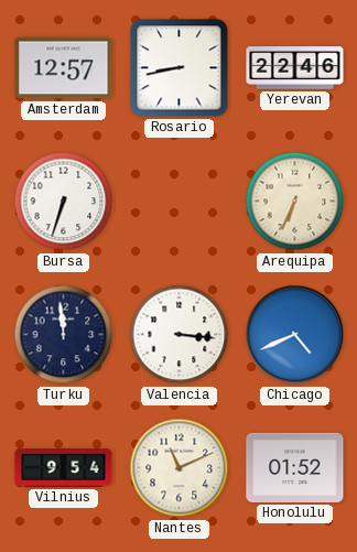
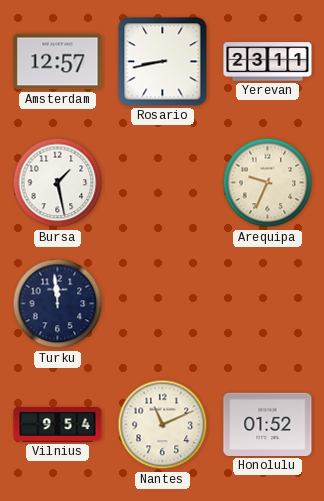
Yerevan: 22:46 -> 23:11
Bursa: 6:33 -> 1:28
Arequipa: 6:34 -> 9:34
Valencia: 3:16 -> none
Chicago: 4:41 -> none
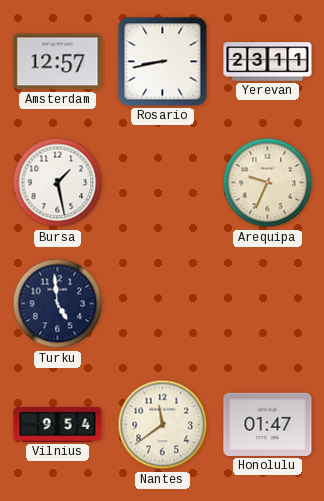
Turku: 11:59 -> 4:59
Nantes: 11:11 -> 11:39
Honolulu: 01:52 -> 01:47
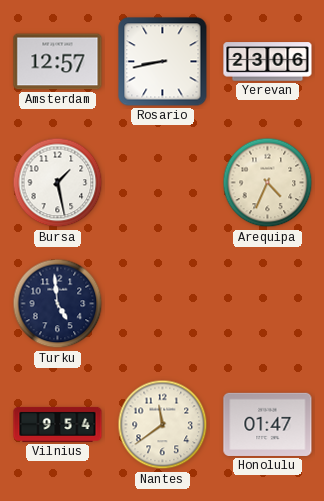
Yerevan: 23:11 -> 23:06
Arequipa: 9:34 -> 4:34
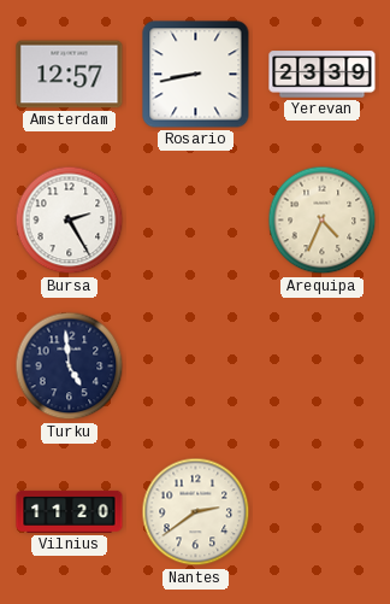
Yerevan: 23:06 -> 23:39
Bursa: 1:28 -> 2:25
Vilnius: 9:54 -> 11:20
Nantes: 11:39 -> 2:39
Honolulu: 01:47 -> none
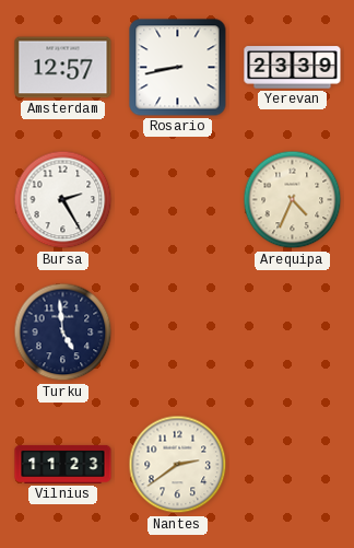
Vilnius: 11:20 -> 11:23
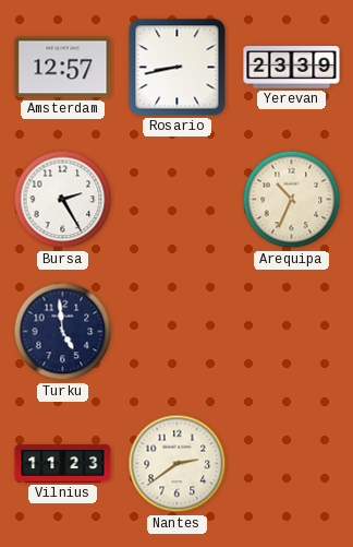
Arequipa: 4:34 -> 10:34
